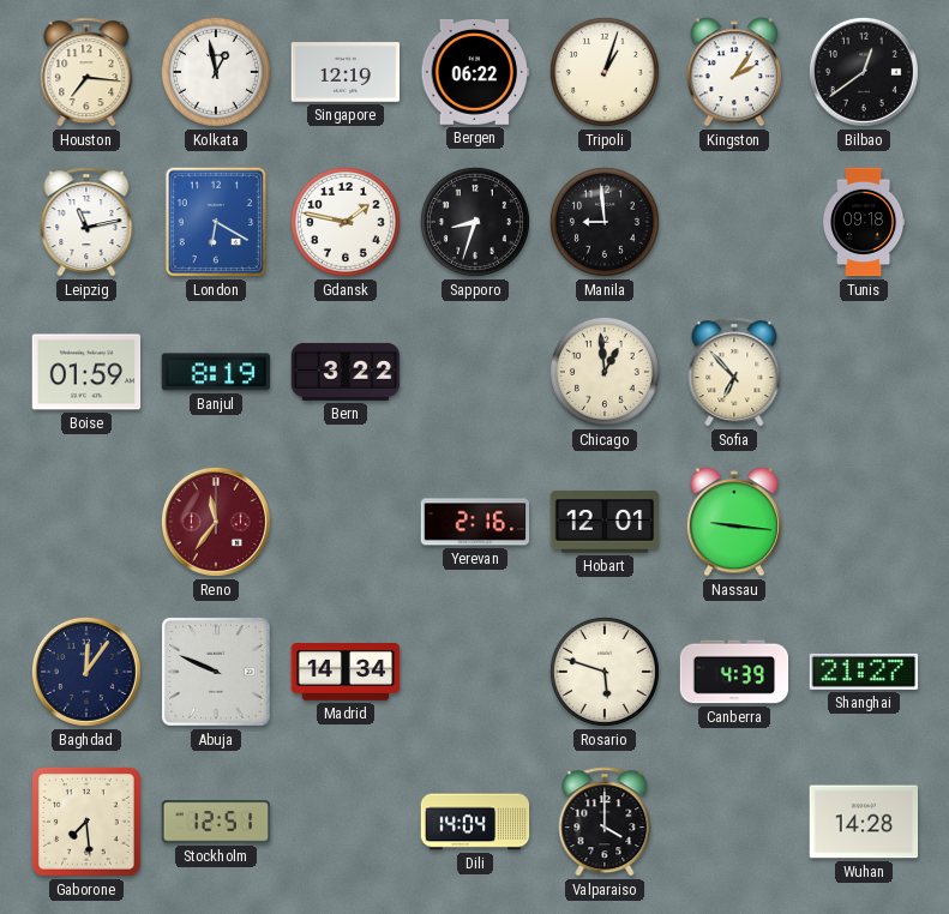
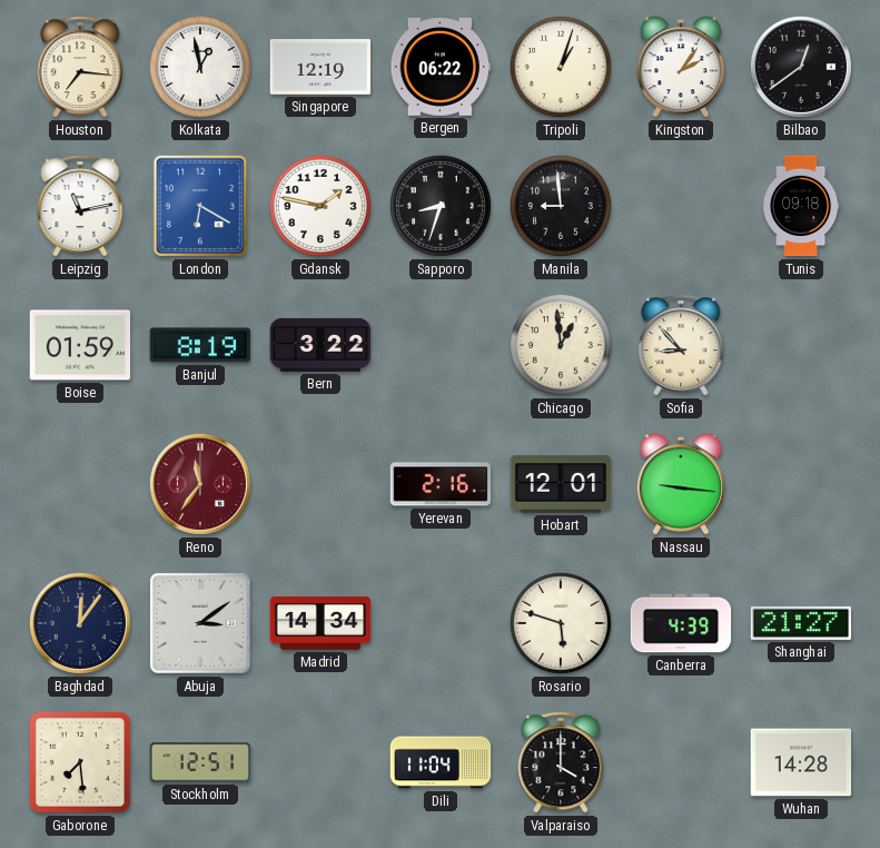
Sofia: 6:53 -> 8:53
Abuja: 9:49 -> 3:09
Dili: 14:04 -> 11:04
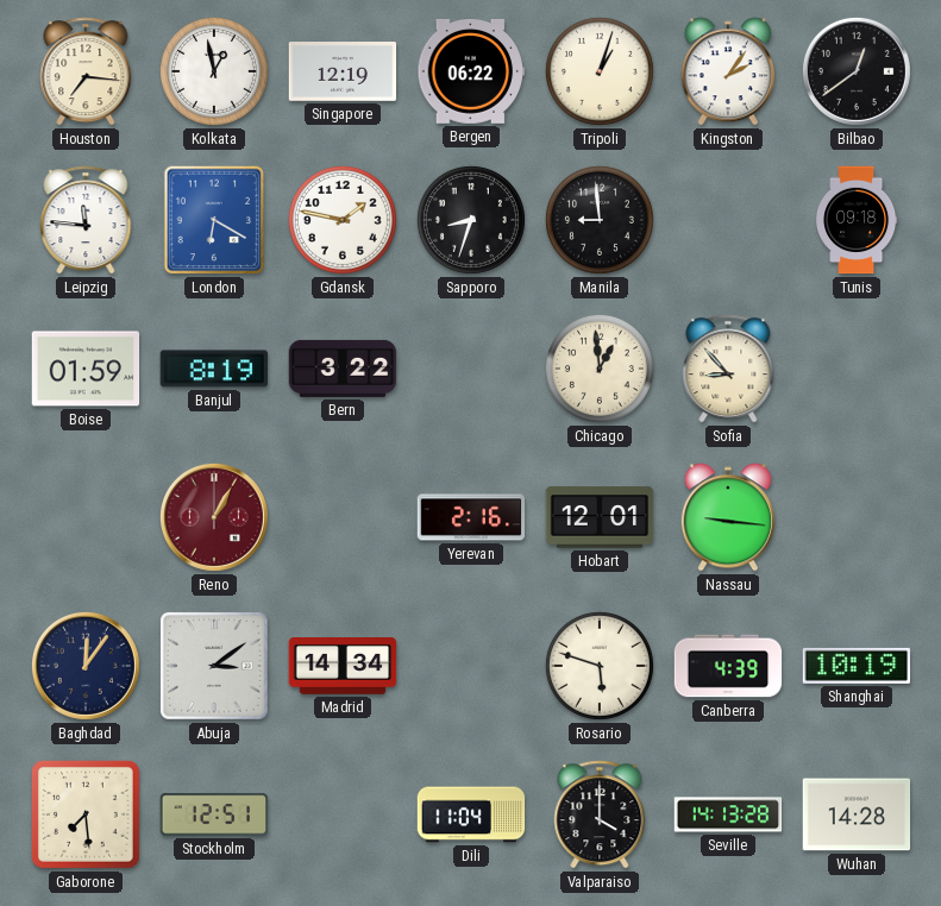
Leipzig: 11:13 -> 11:46
Reno: 11:36 -> 1:05
Shanghai: 21:27 -> 10:19
Seville: none -> 14:13
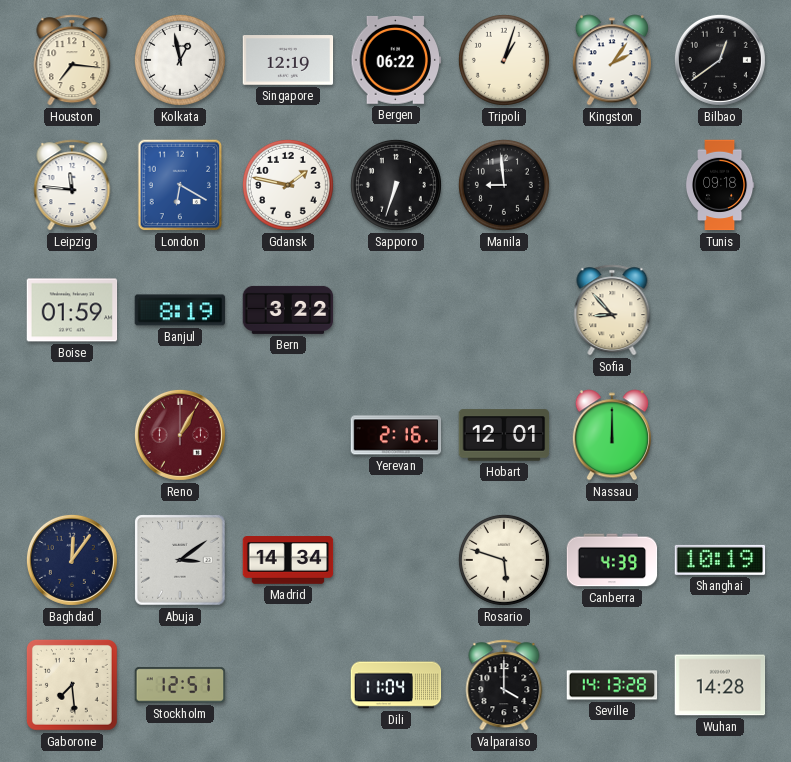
Sapporo: 8:33 -> 6:33
Chicago: 12:59 -> none
Nassau: 9:16 -> 12:00
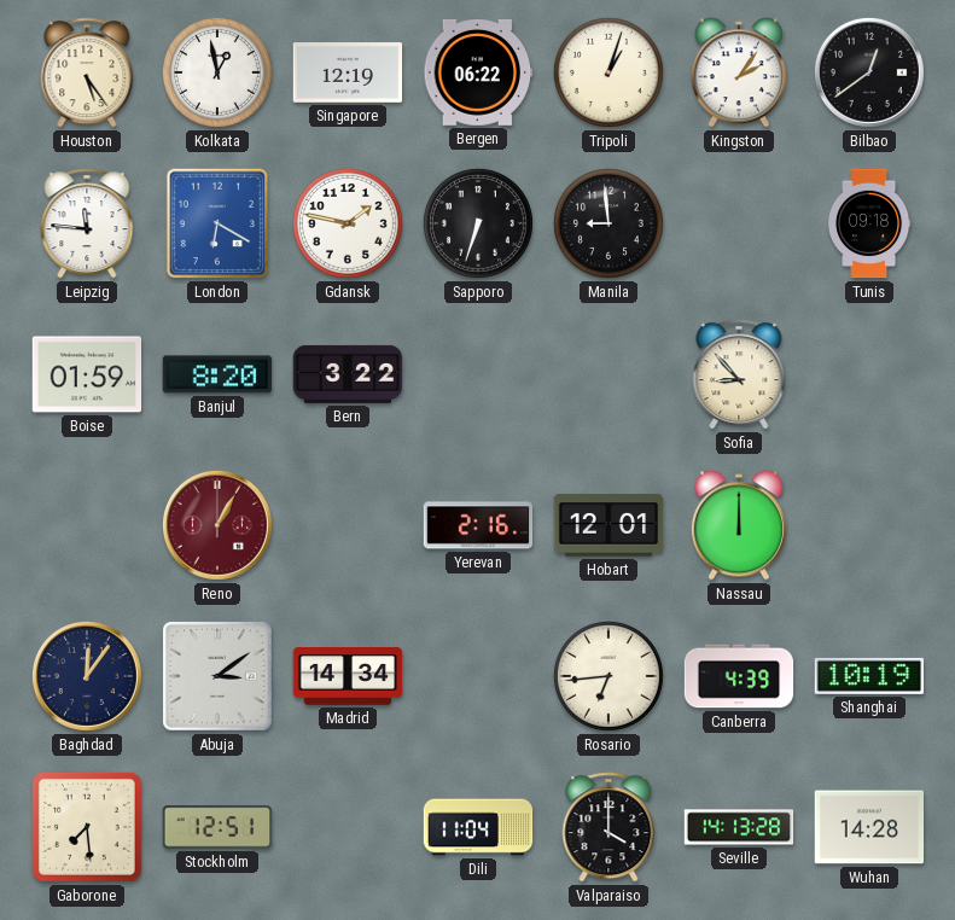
Houston: 7:16 -> 5:24
Banjul: 8:19 -> 8:20
Rosario: 5:48 -> 6:44
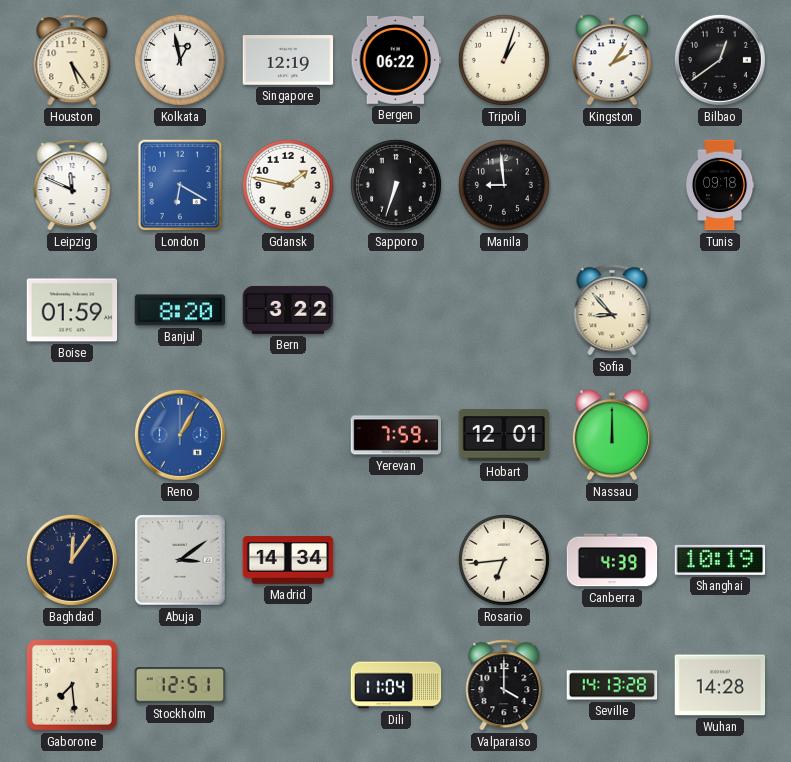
Leipzig: 11:46 -> 11:49
Reno dial: burgundy -> blue
Yerevan: 2:16 -> 7:59
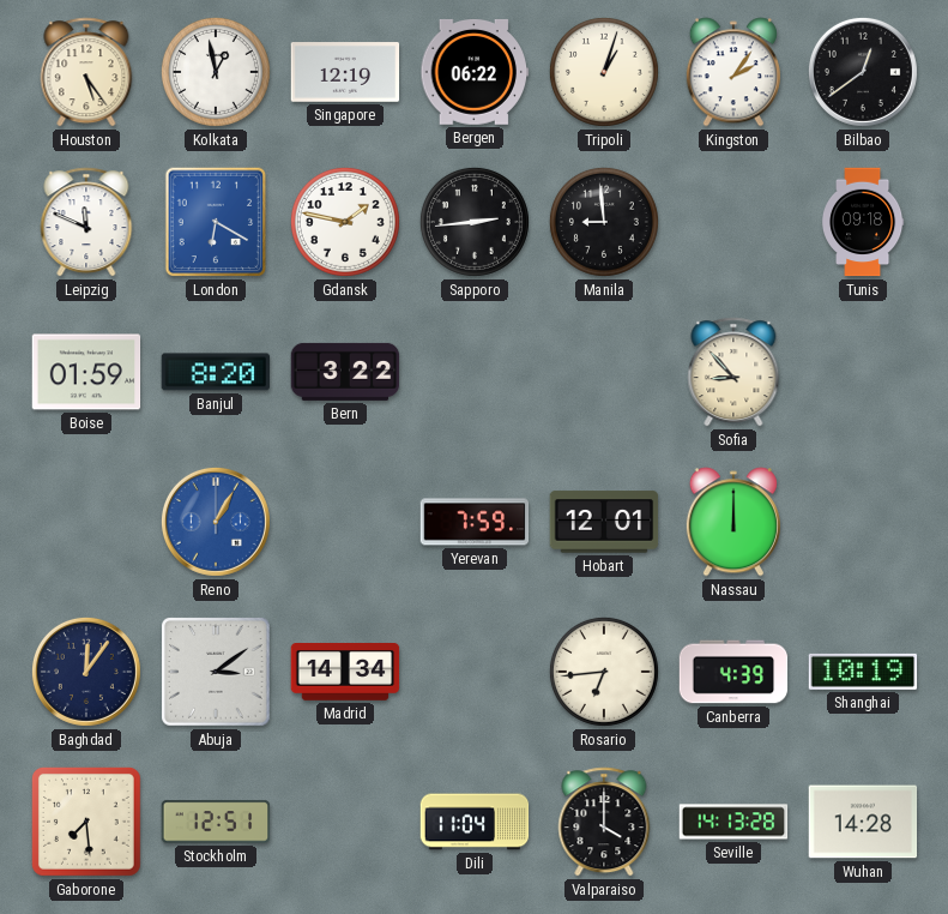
Sapporo: 6:33 -> 2:44
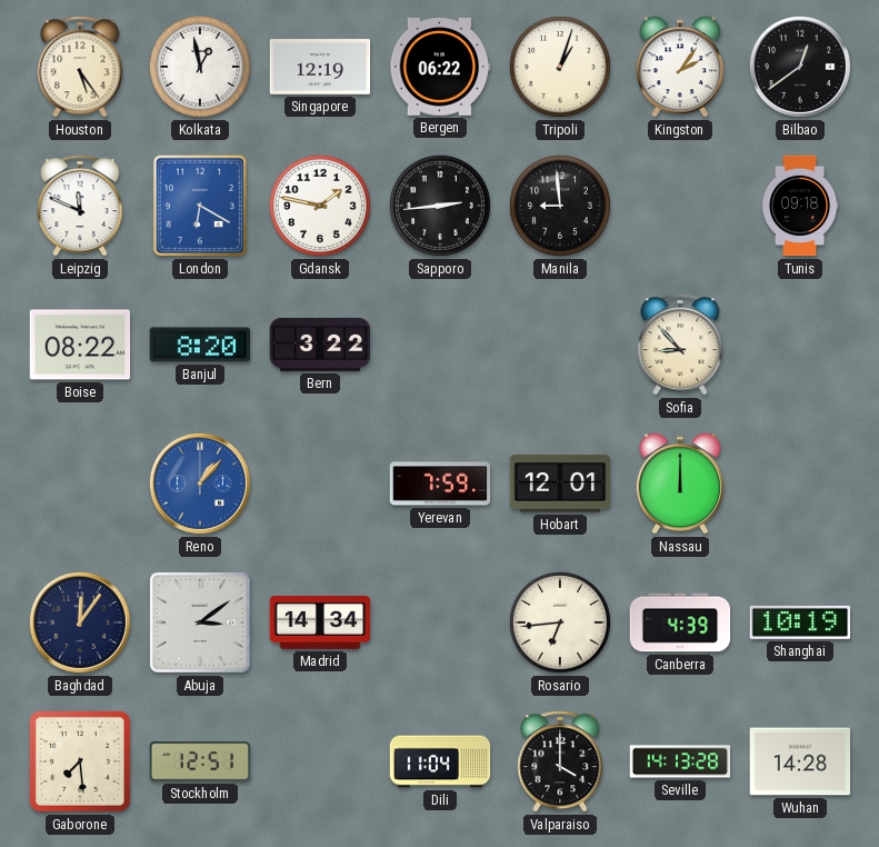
Boise: 01:59 -> 08:22
Reno: 1:05 -> 1:07
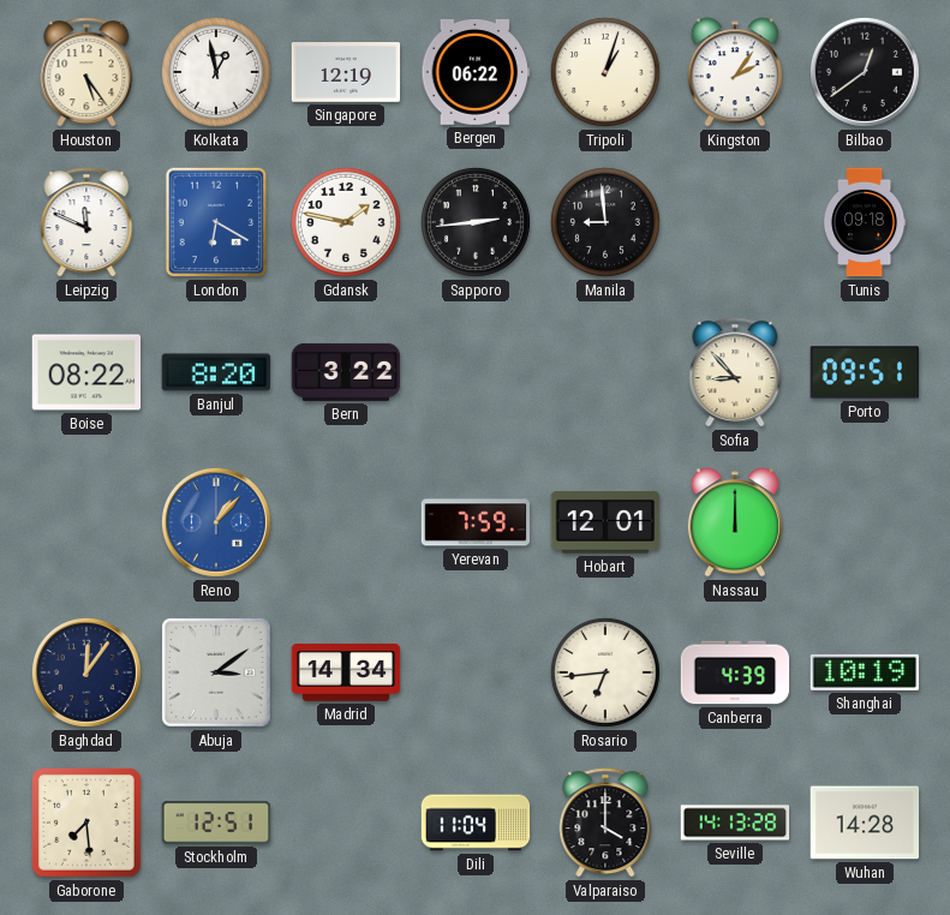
Porto: none -> 09:51
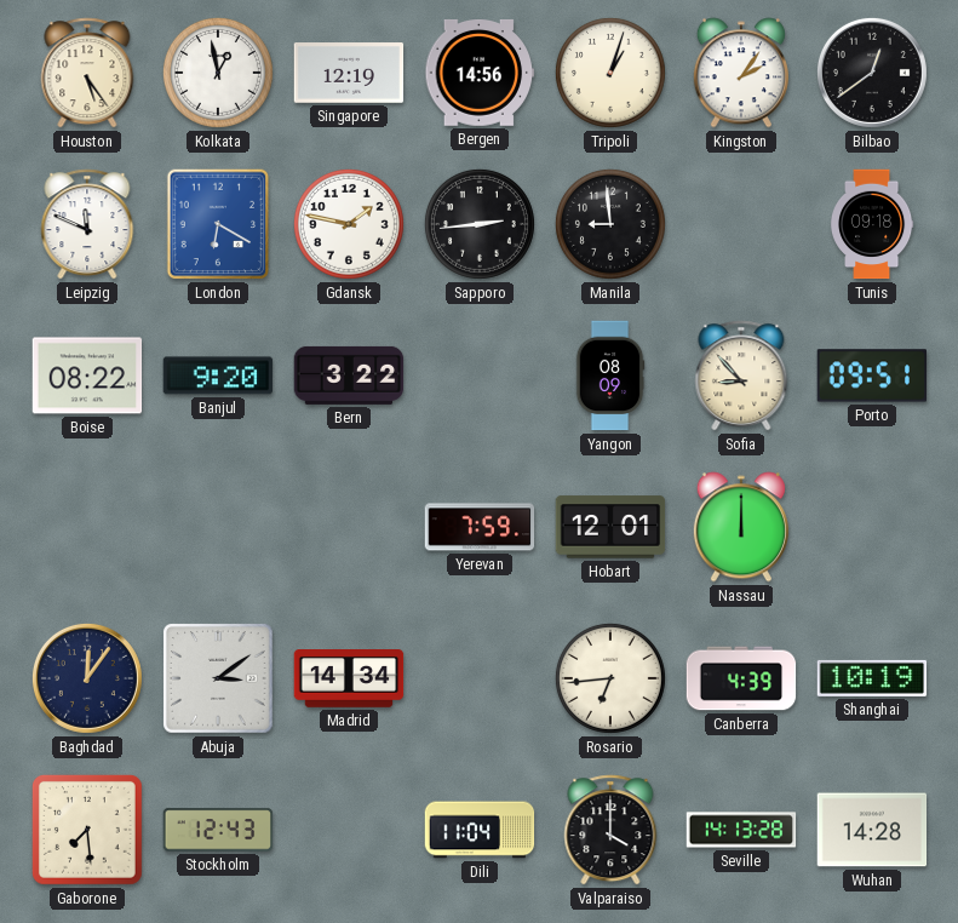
Bergen: 06:22 -> 14:56
Banjul: 8:20 -> 9:20
Yangon: none -> 08:09
Reno: 1:07 -> none
Stockholm: 12:51 -> 12:43
